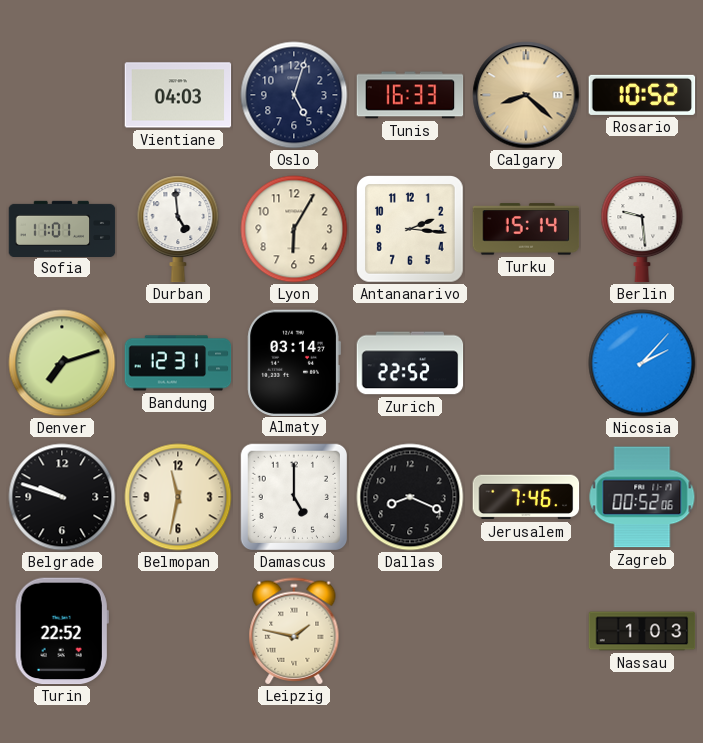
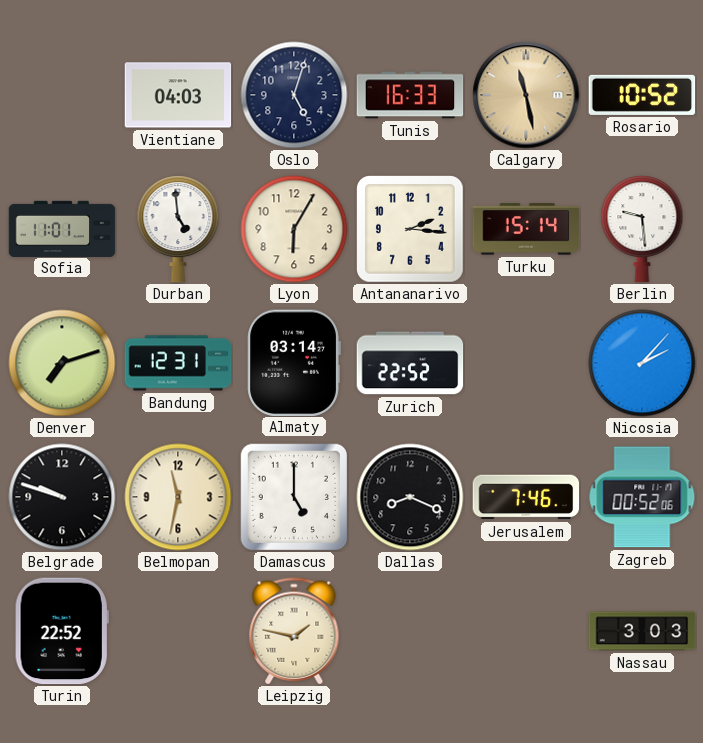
Calgary: 8:22 -> 11:28
Nassau: 1:03 -> 3:03
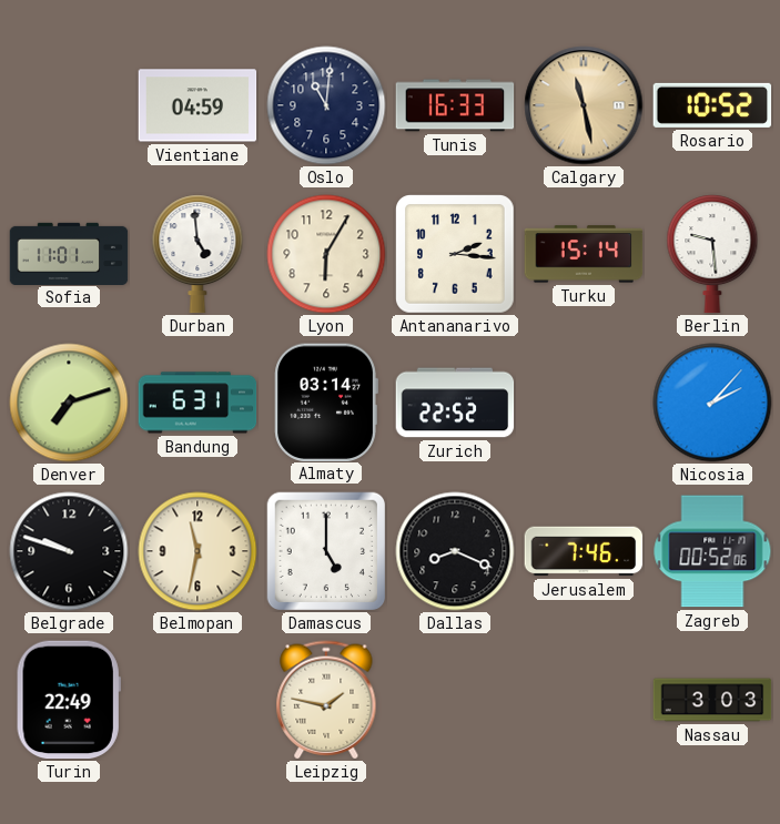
Vientiane: 04:03 -> 04:59
Oslo: 5:03 -> 11:01
Bandung: 12:31 -> 6:31
Turin: 22:52 -> 22:49
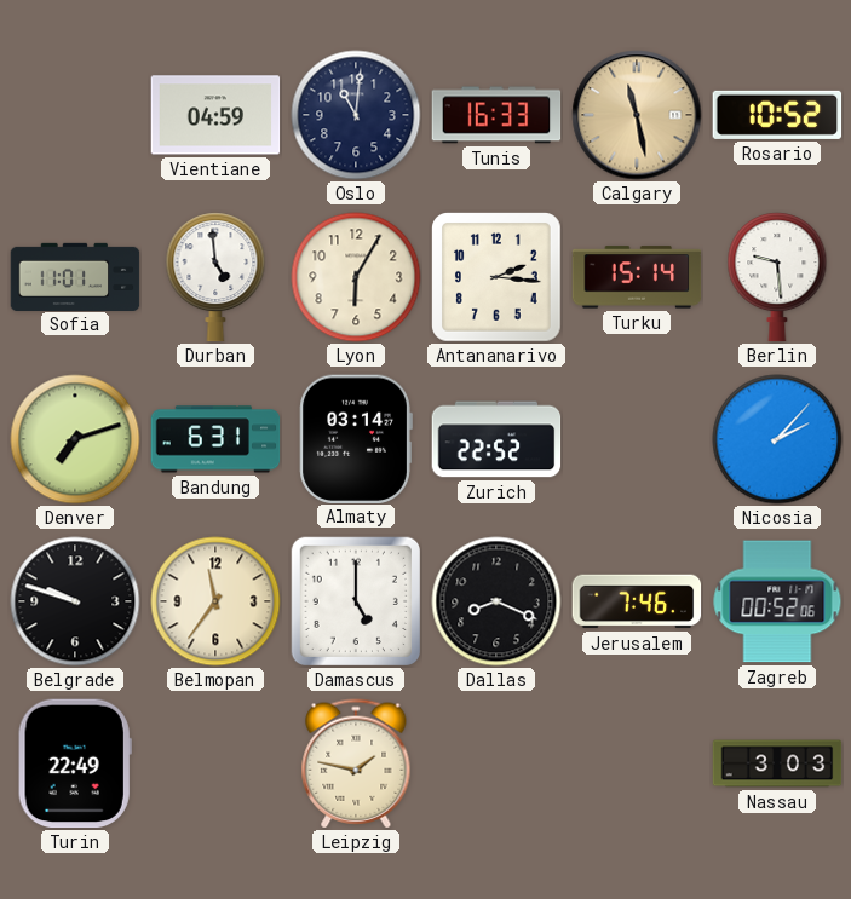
Belmopan: 11:32 -> 11:36
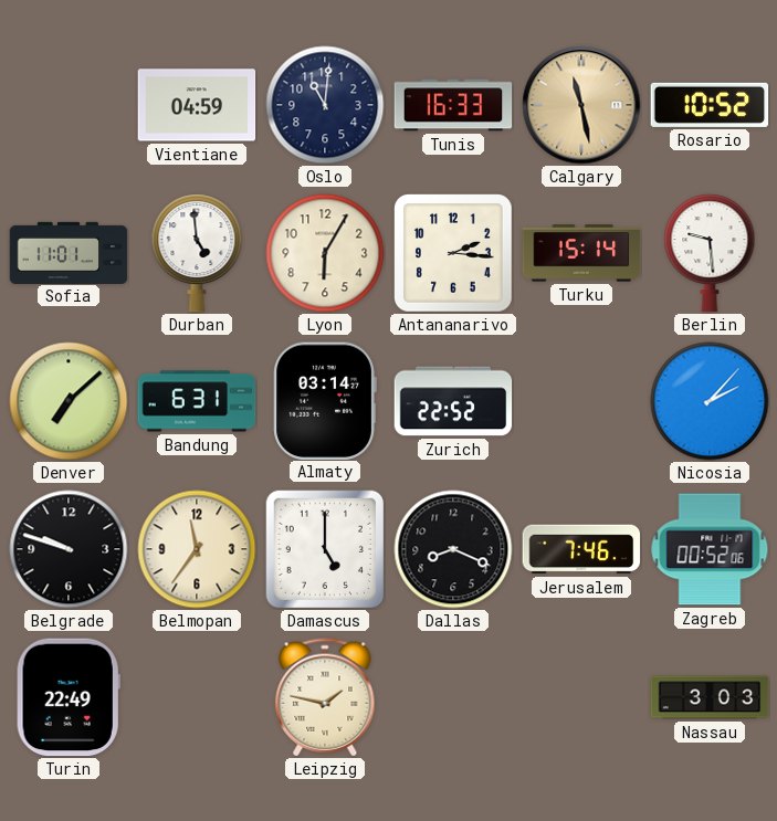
Denver: 7:12 -> 7:08
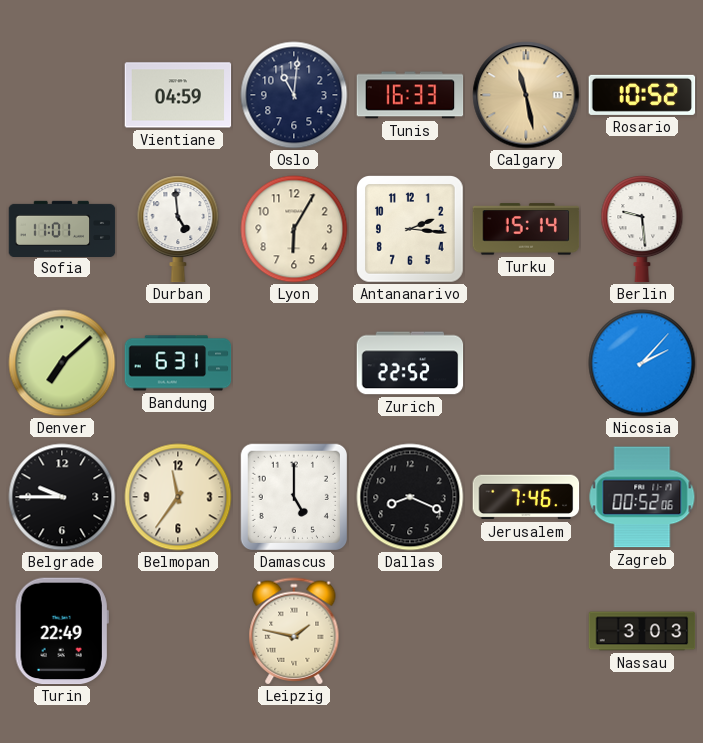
Almaty: 03:14 -> none
Belgrade: 9:48 -> 9:45
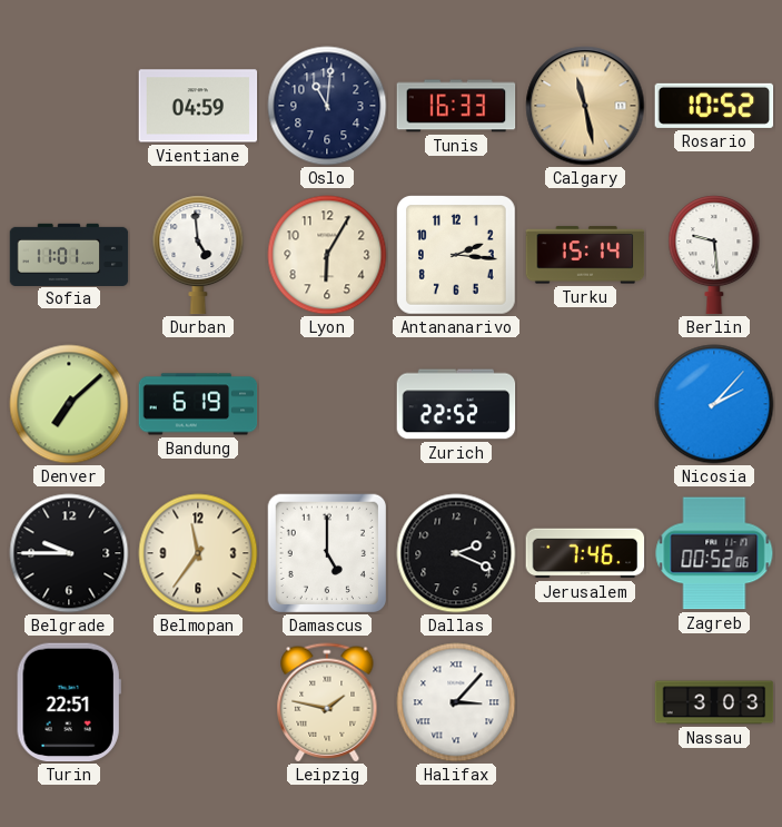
Bandung: 6:31 -> 6:19
Dallas: 8:19 -> 2:19
Turin: 22:49 -> 22:51
Halifax: none -> 3:07
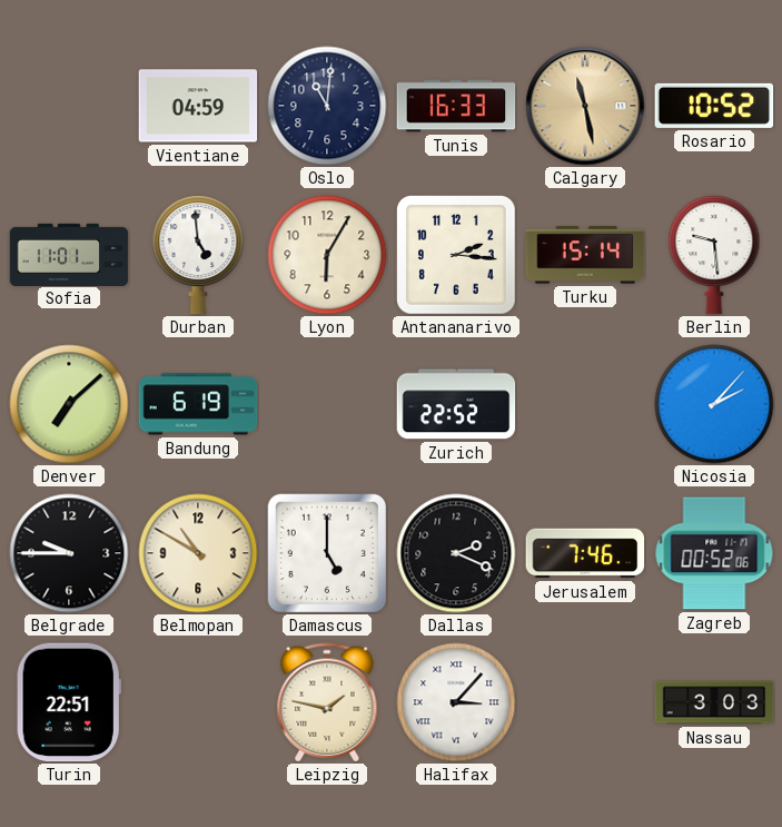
Belmopan: 11:36 -> 10:50
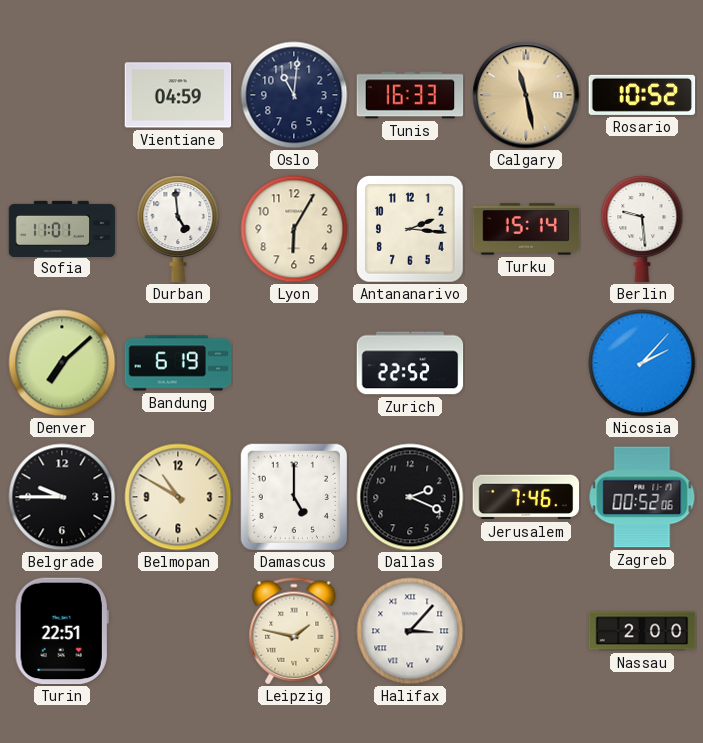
Nassau: 3:03 -> 2:00
